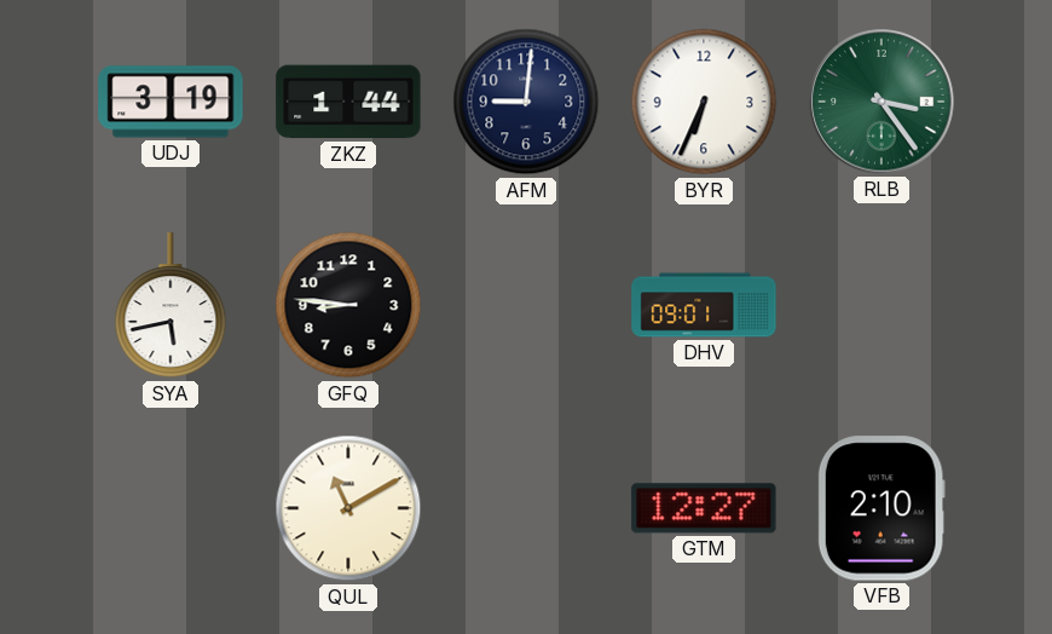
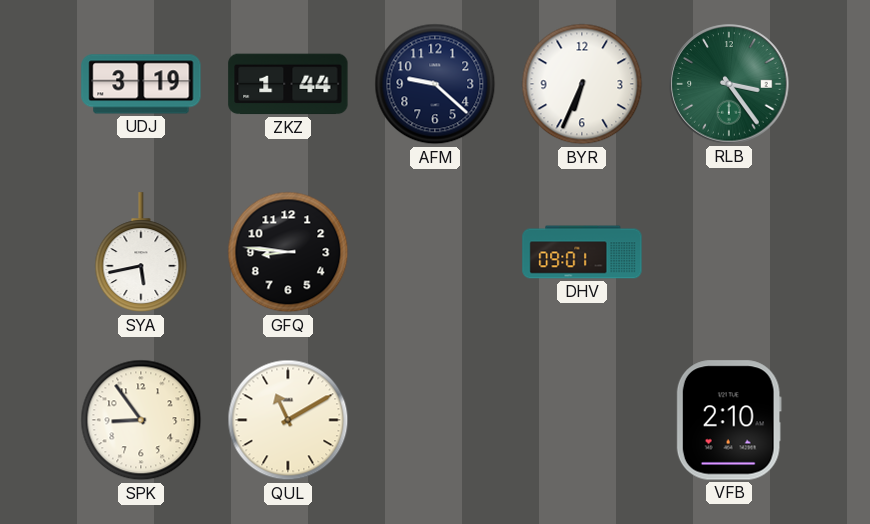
AFM: 9:01 -> 9:22
SPK: none -> 8:54
GTM: 12:27 -> none
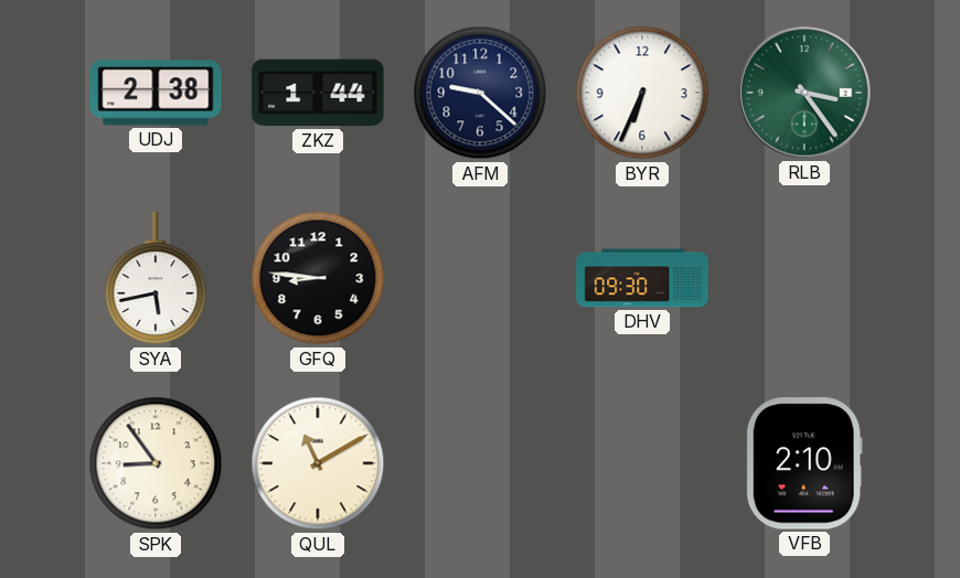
UDJ: 3:19 -> 2:38
DHV: 09:01 -> 09:30
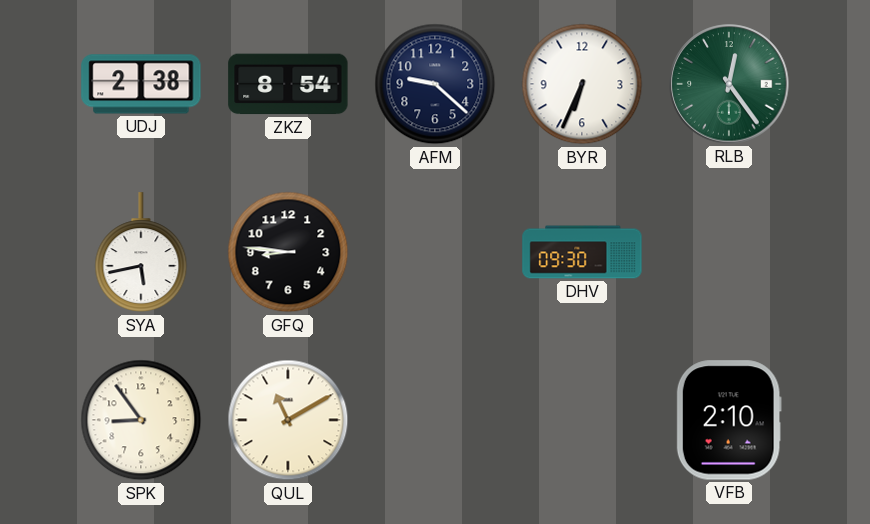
ZKZ: 1:44 -> 8:54
RLB: 3:24 -> 12:24
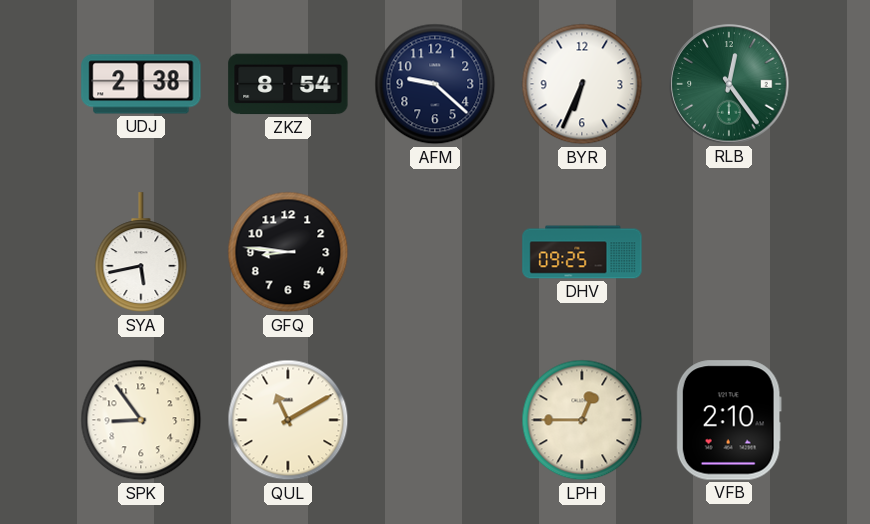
DHV: 09:30 -> 09:25
LPH: none -> 12:45
